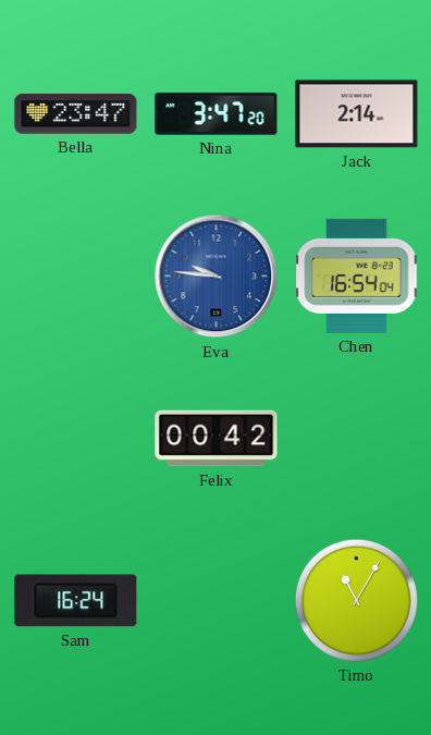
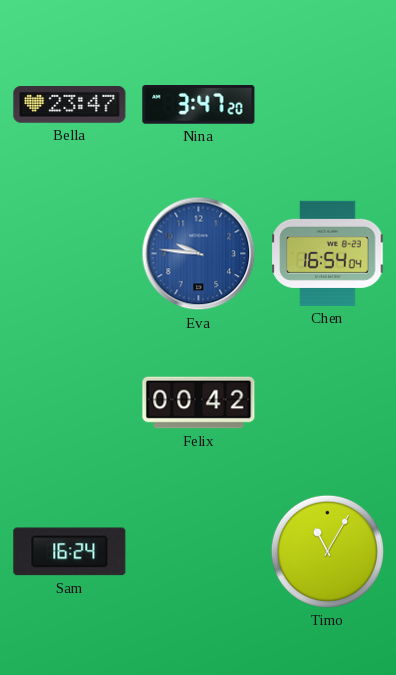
Jack: 2:14 -> none
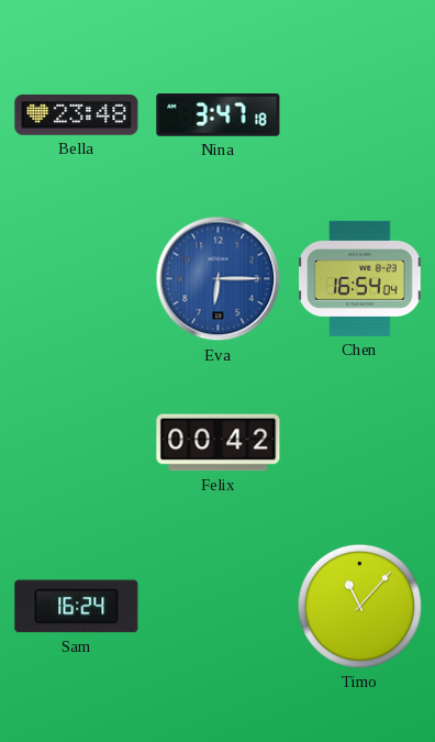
Bella: 23:47 -> 23:48
Nina: 3:47:20 -> 3:47:18
Eva: 9:46 -> 6:15
Timo: 11:05 -> 11:07
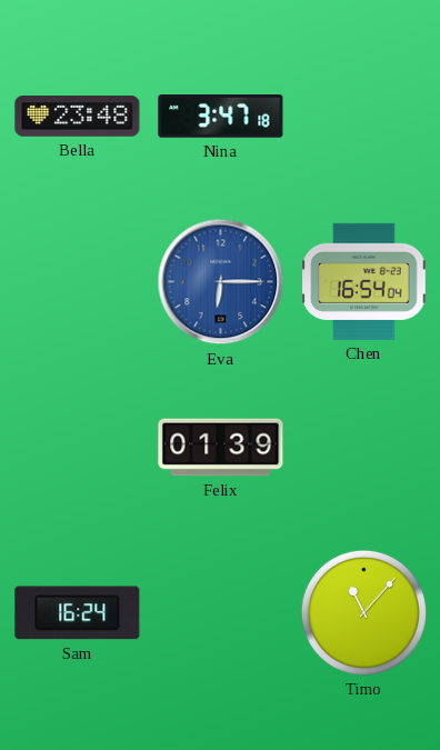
Felix: 00:42 -> 01:39
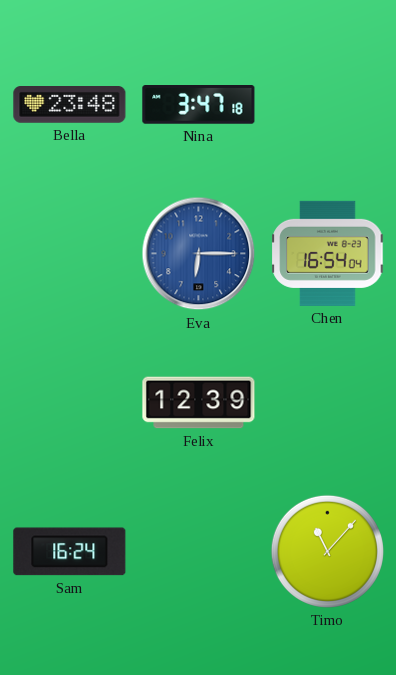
Felix: 01:39 -> 12:39
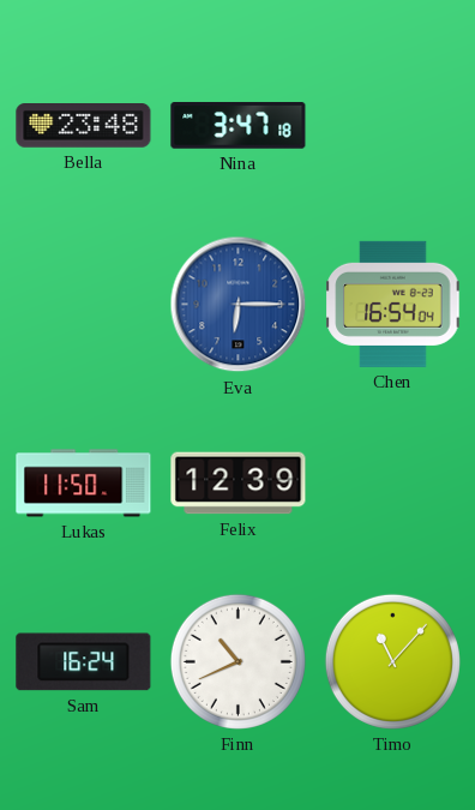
Lukas: none -> 11:50
Finn: none -> 10:41
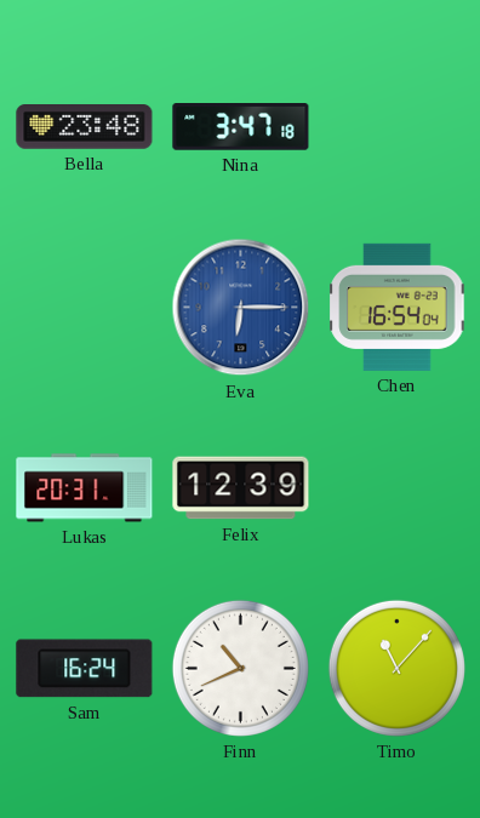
Lukas: 11:50 -> 20:31
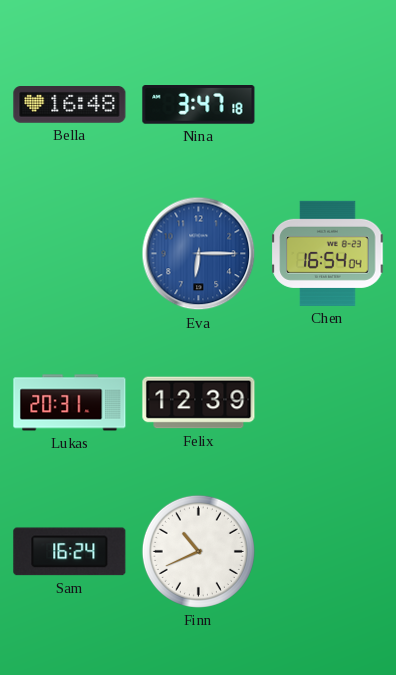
Bella: 23:48 -> 16:48
Timo: 11:07 -> none
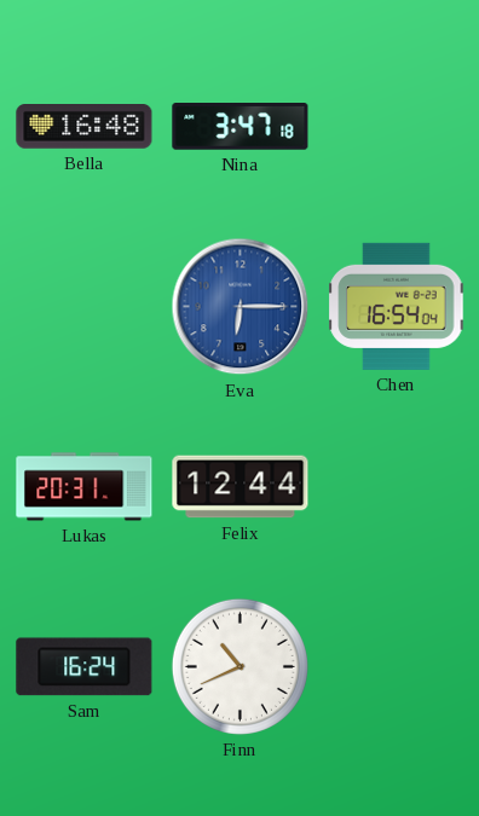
Felix: 12:39 -> 12:44
